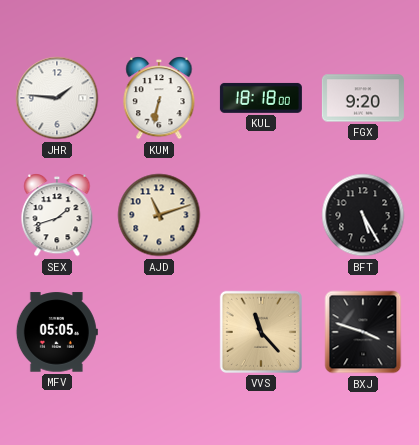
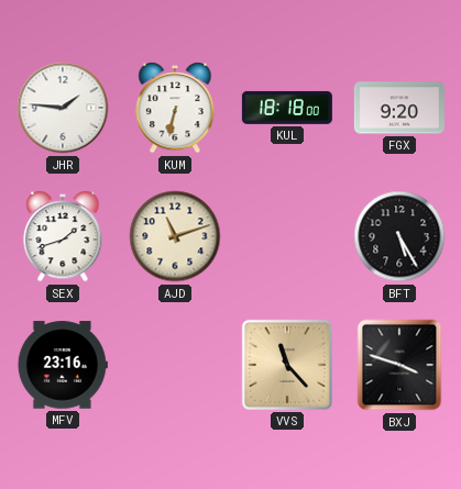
MFV: 05:05 -> 23:16
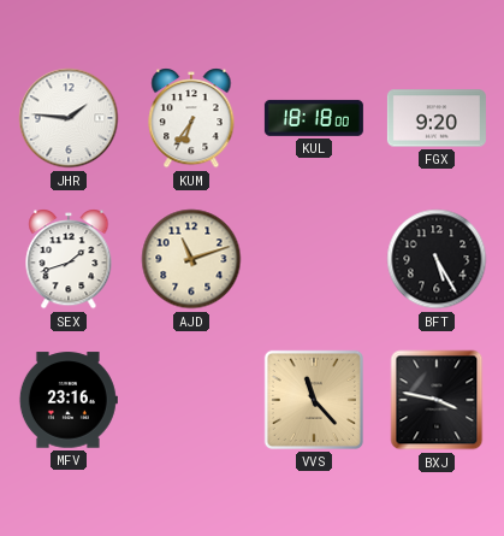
KUM: 6:32 -> 6:36
BXJ: 3:48 -> 3:47
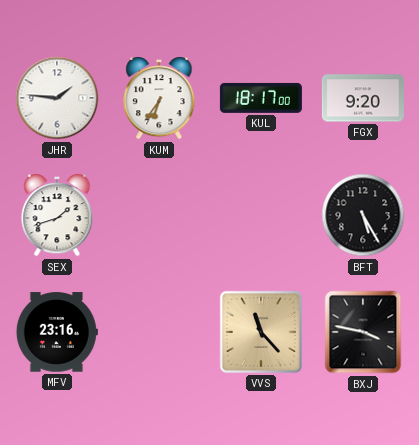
KUL: 18:18 -> 18:17
AJD: 11:12 -> none
